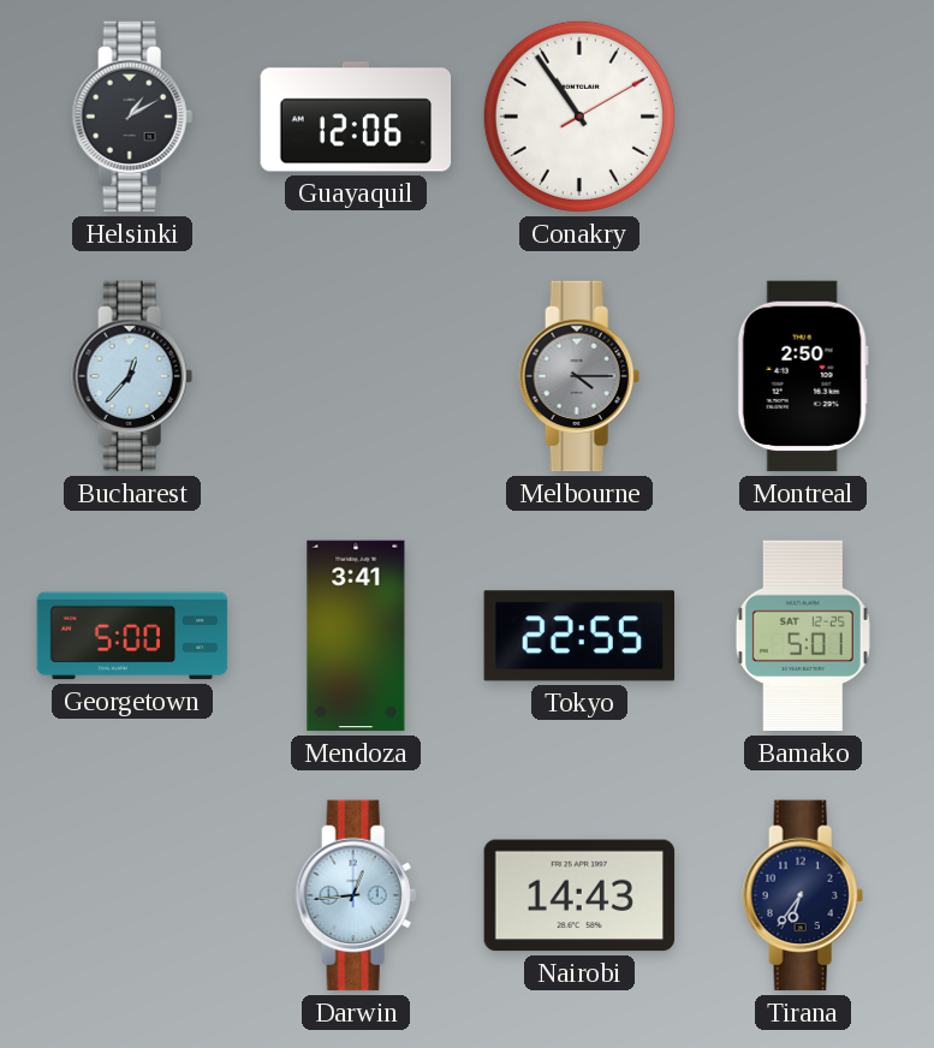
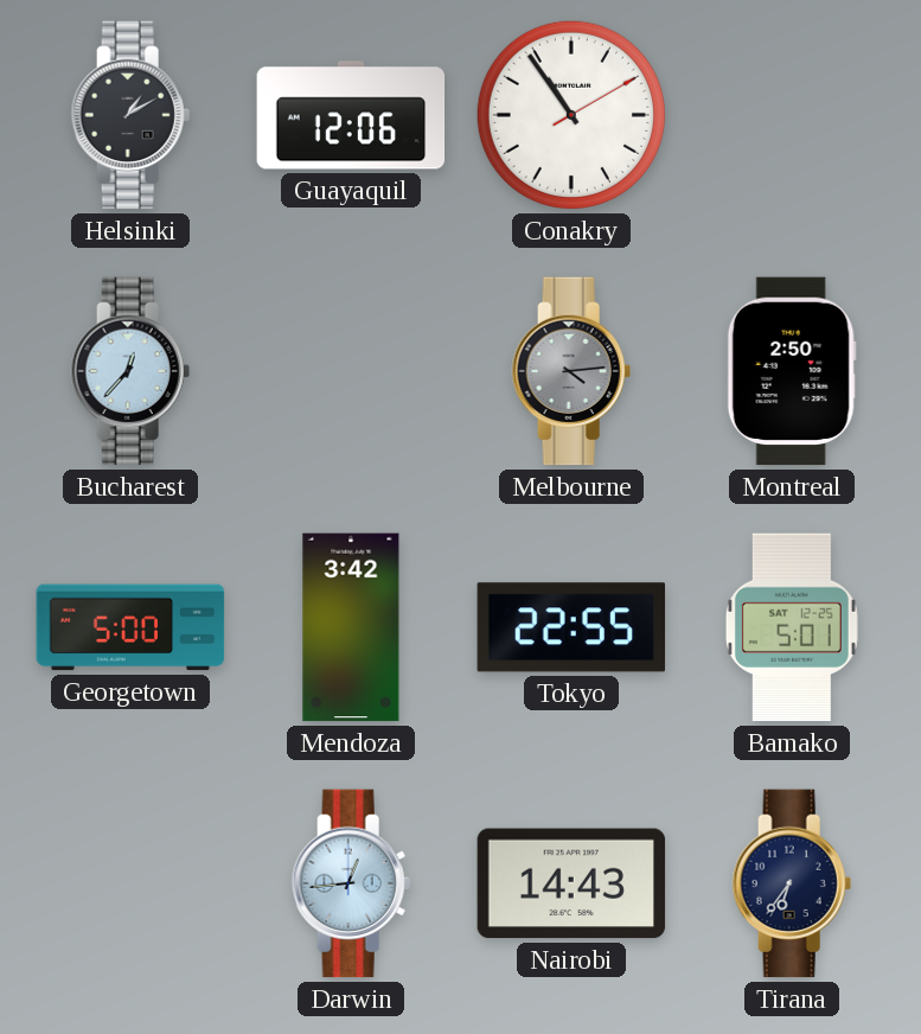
Melbourne: 4:15 -> 4:14
Mendoza: 3:41 -> 3:42
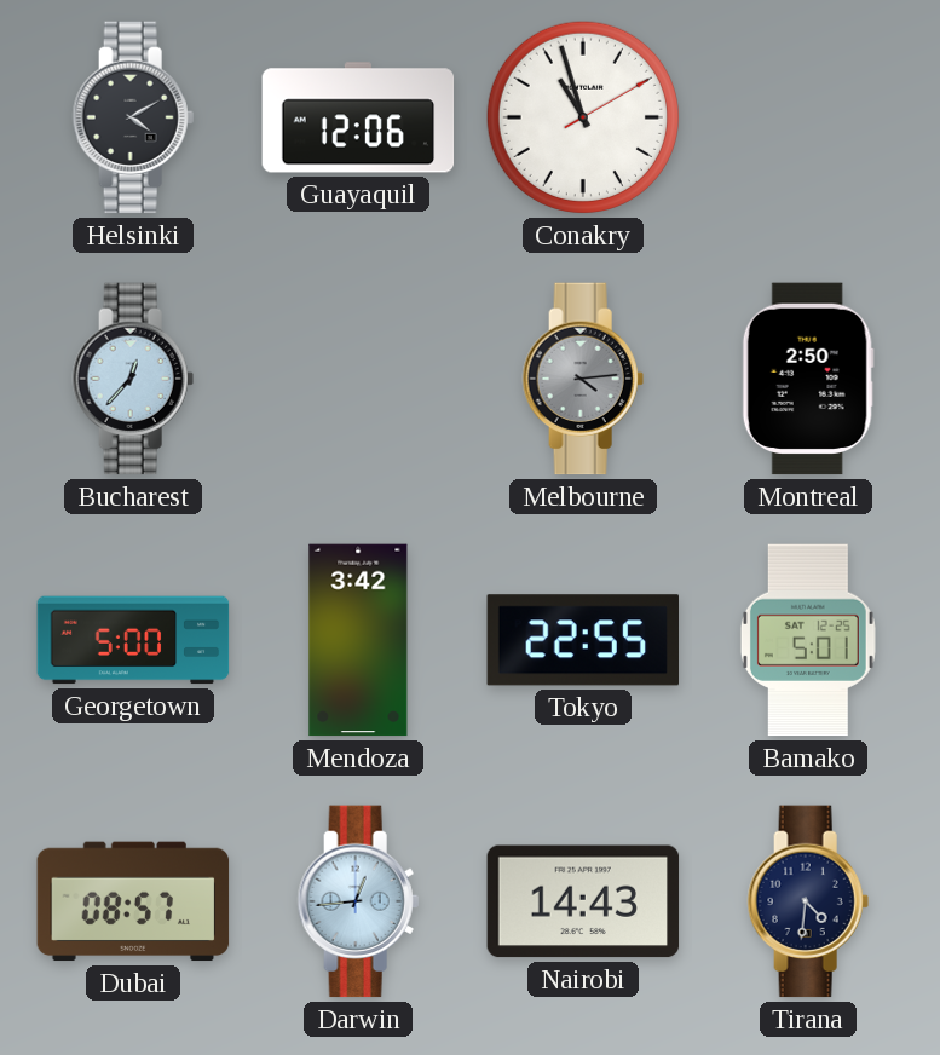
Helsinki: 1:10 -> 4:10
Conakry: 10:54 -> 10:57
Dubai: none -> 08:57
Tirana: 6:36 -> 4:31
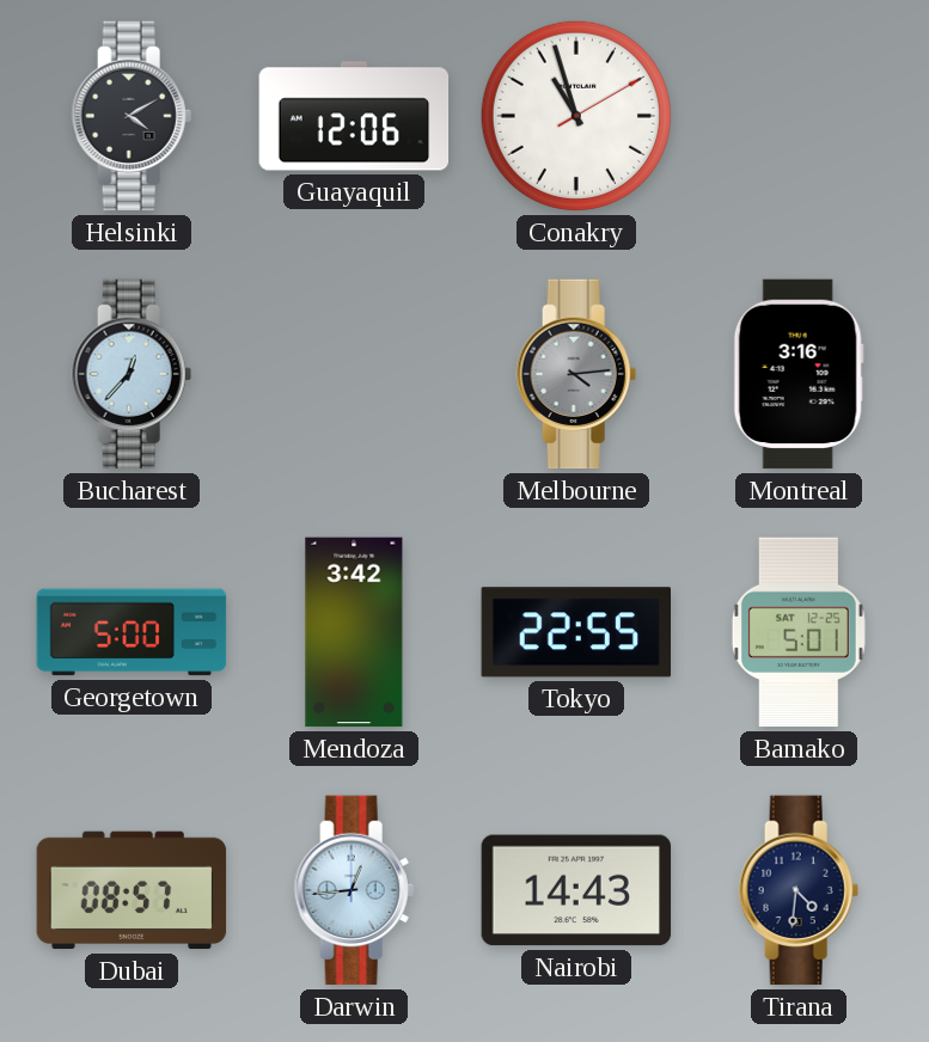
Montreal: 2:50 -> 3:16
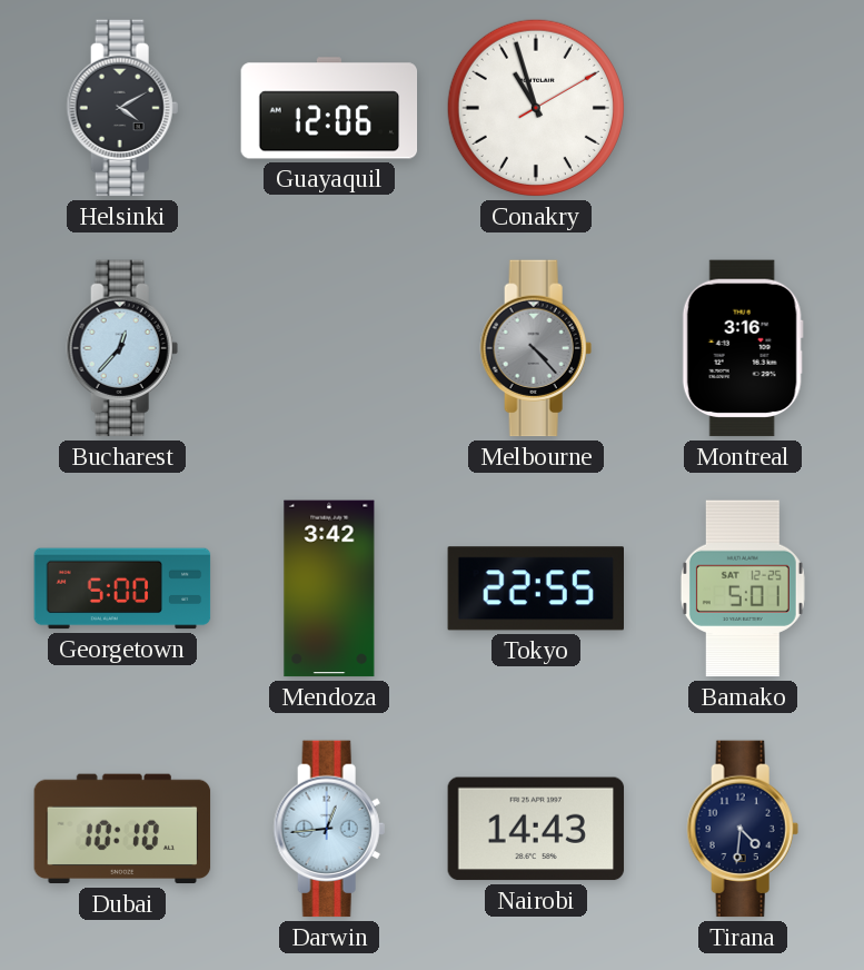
Melbourne: 4:14 -> 4:23
Dubai: 08:57 -> 10:10
